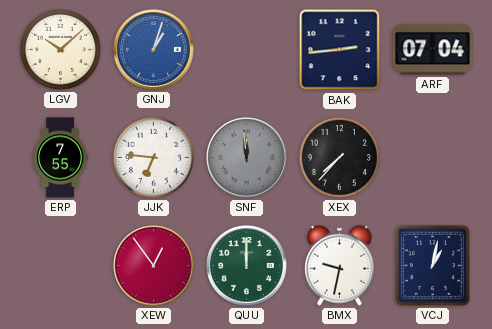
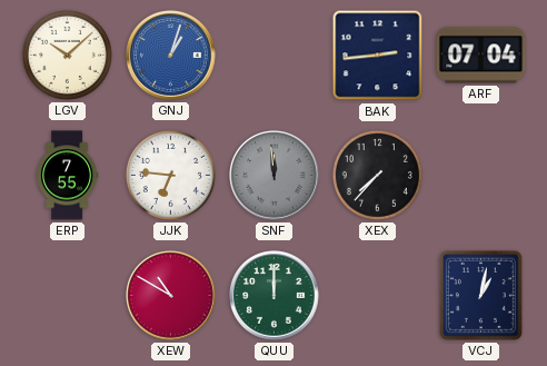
XEW: 12:54 -> 10:50
BMX: 9:32 -> none
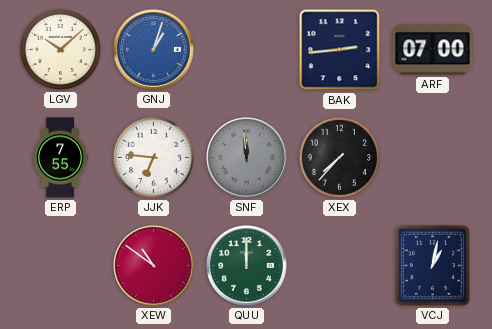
ARF: 07:04 -> 07:00
XEW: 10:50 -> 10:51
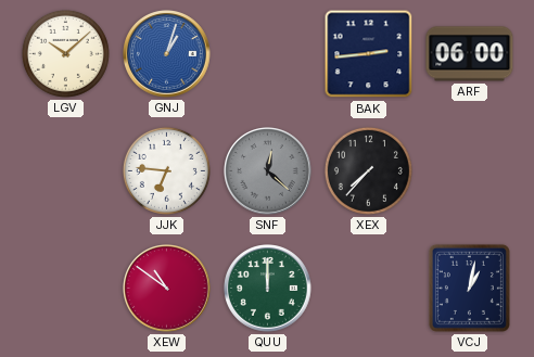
ARF: 07:00 -> 06:00
ERP: 7:55 -> none
SNF: 11:59 -> 12:22
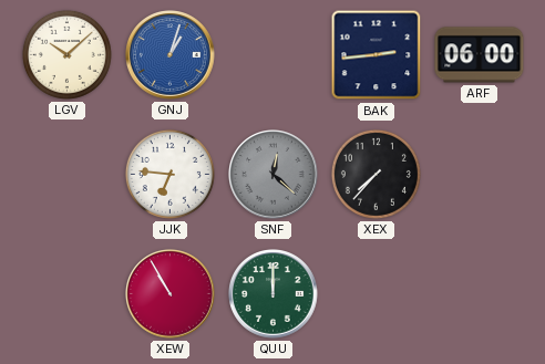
XEW: 10:51 -> 10:55
VCJ: 1:02 -> none
